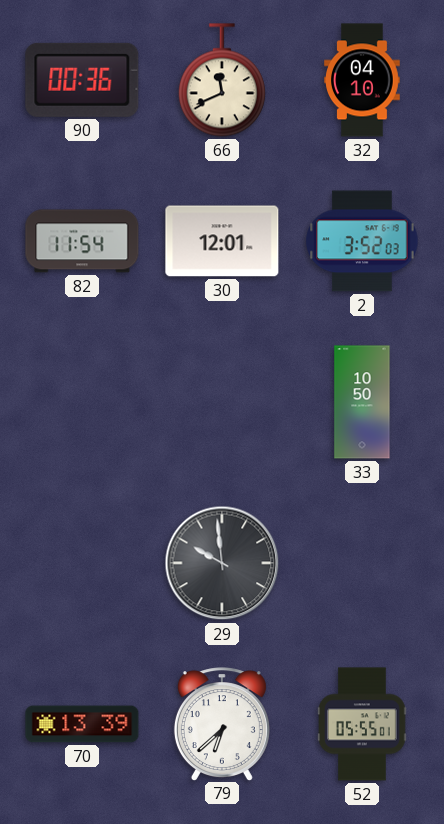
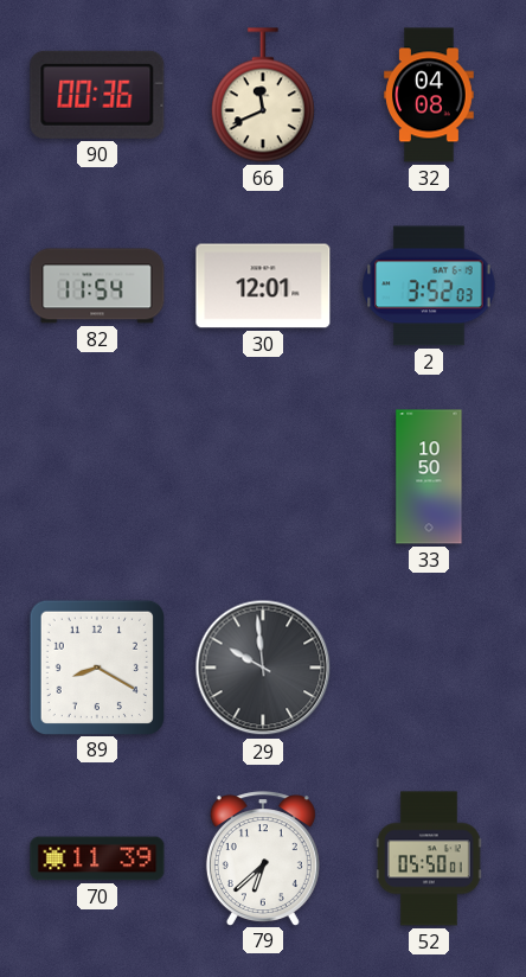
32: 04:10 -> 04:08
89: none -> 8:20
70: 13:39 -> 11:39
52: 05:55 -> 05:50
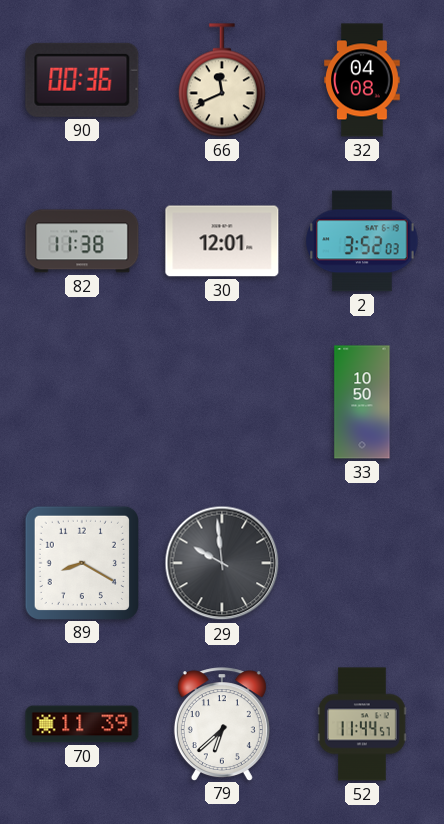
82: 11:54 -> 11:38
52: 05:50 -> 11:44
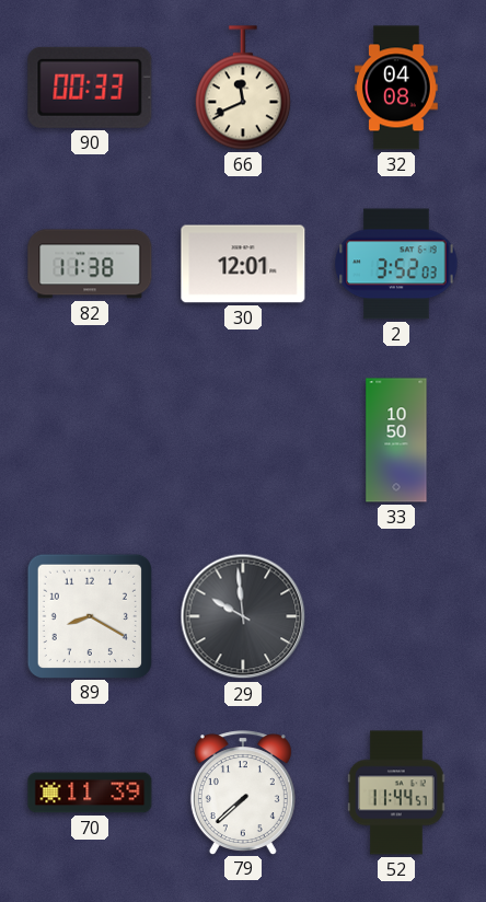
90: 00:36 -> 00:33
79: 6:38 -> 7:38
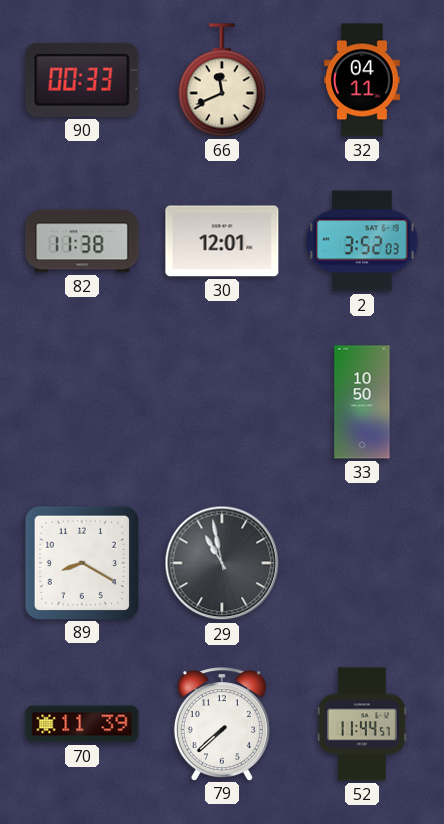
32: 04:08 -> 04:11
29: 9:59 -> 10:58
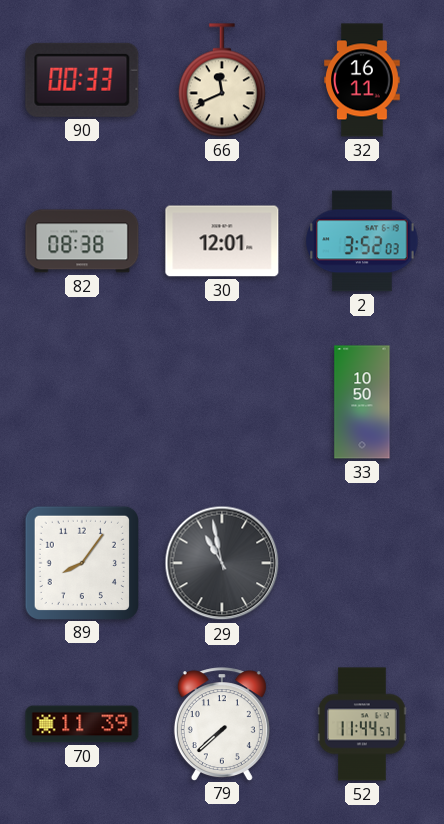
32: 04:11 -> 16:11
82: 11:38 -> 08:38
89: 8:20 -> 8:06
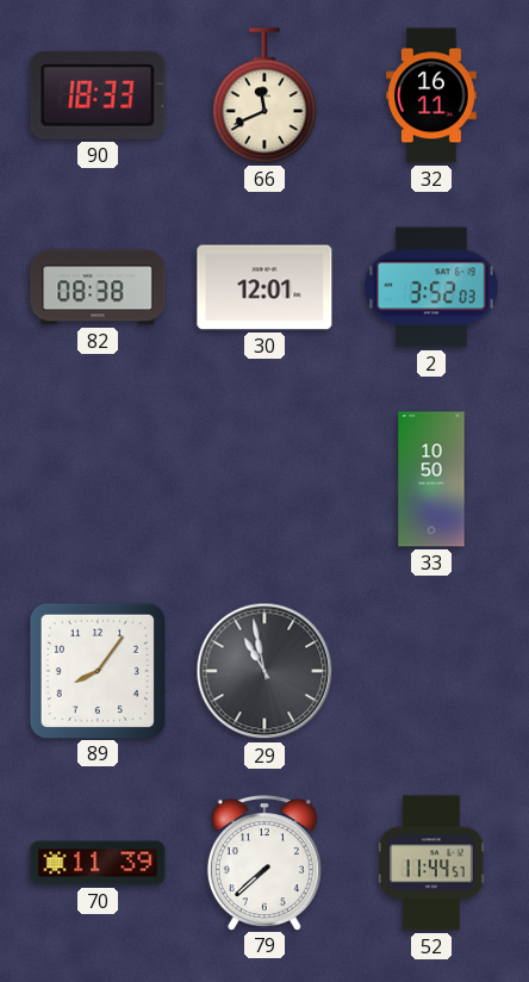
90: 00:33 -> 18:33
